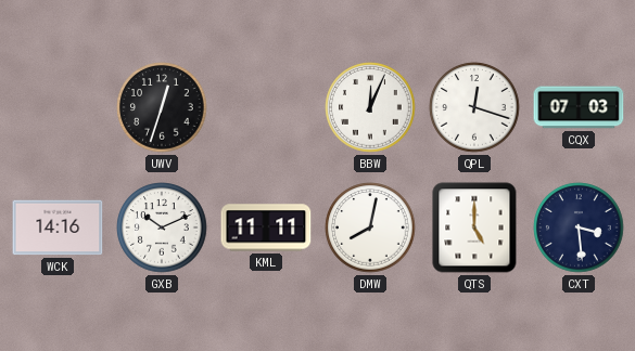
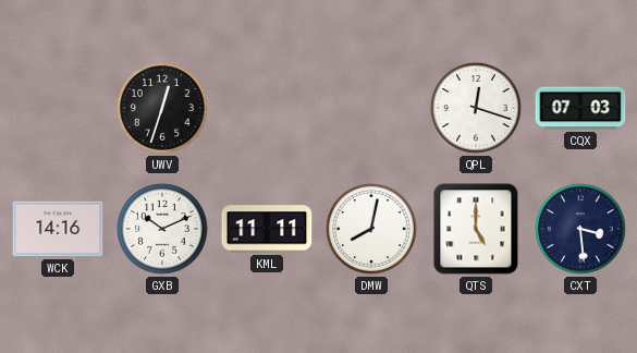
BBW: 12:04 -> none
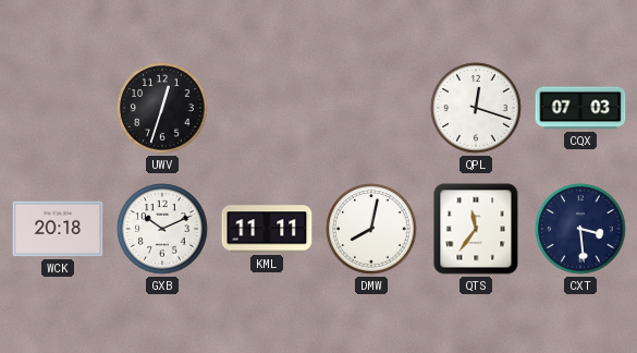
WCK: 14:16 -> 20:18
QTS: 5:00 -> 11:36
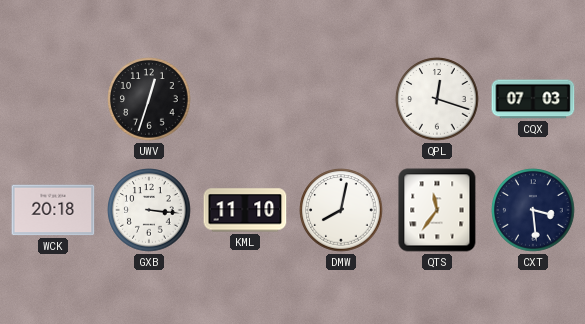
GXB: 10:11 -> 3:16
KML: 11:11 -> 11:10
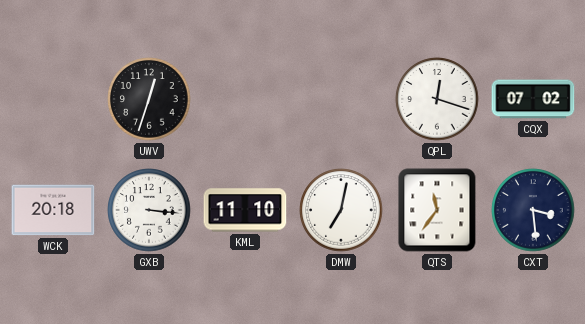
CQX: 07:03 -> 07:02
DMW: 8:02 -> 7:02
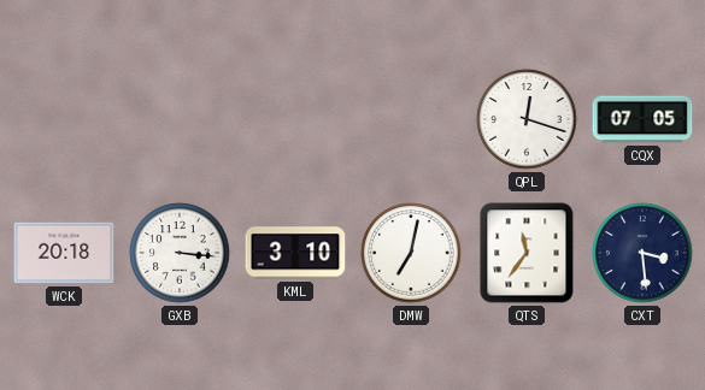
UWV: 12:33 -> none
CQX: 07:02 -> 07:05
KML: 11:10 -> 3:10
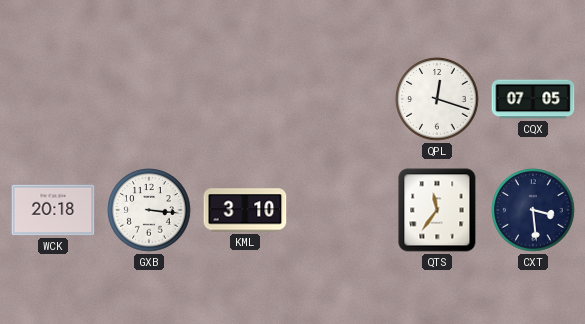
DMW: 7:02 -> none
